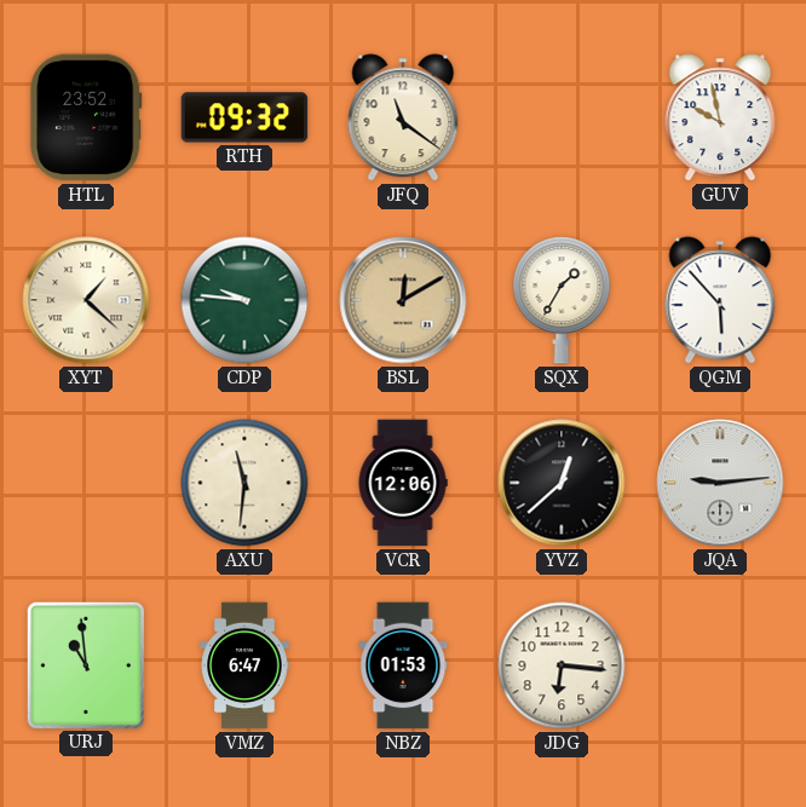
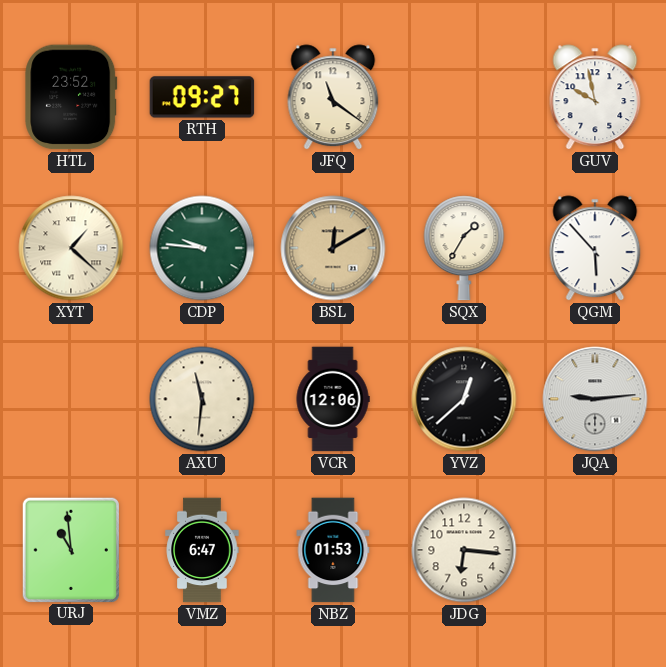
RTH: 09:32 -> 09:27
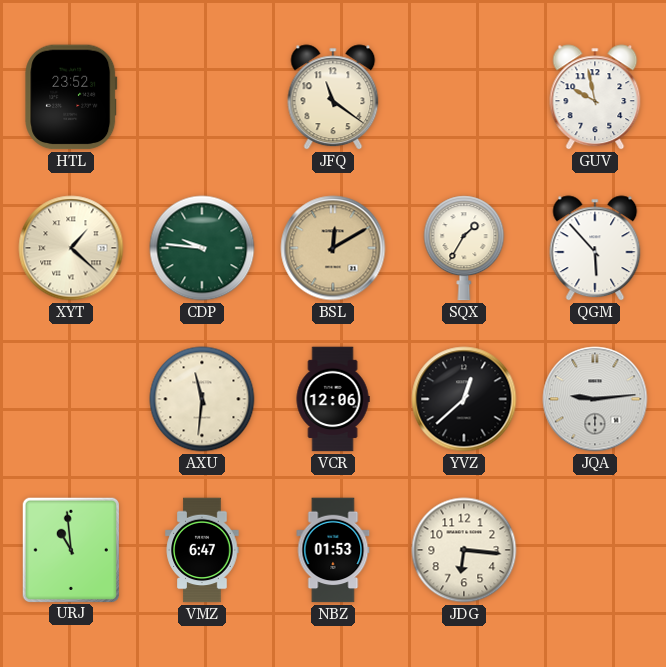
RTH: 09:27 -> none
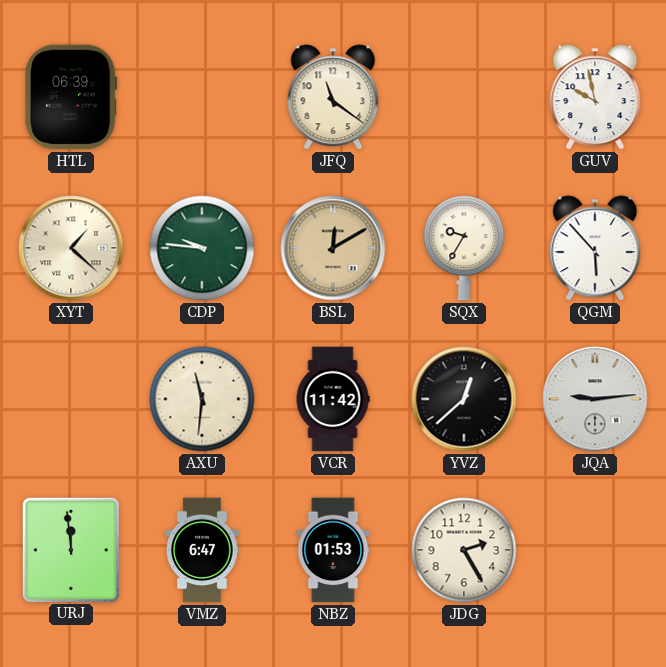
HTL: 23:52 -> 06:39
SQX: 1:35 -> 9:35
VCR: 12:06 -> 11:42
URJ: 10:59 -> 11:59
JDG: 6:16 -> 2:25
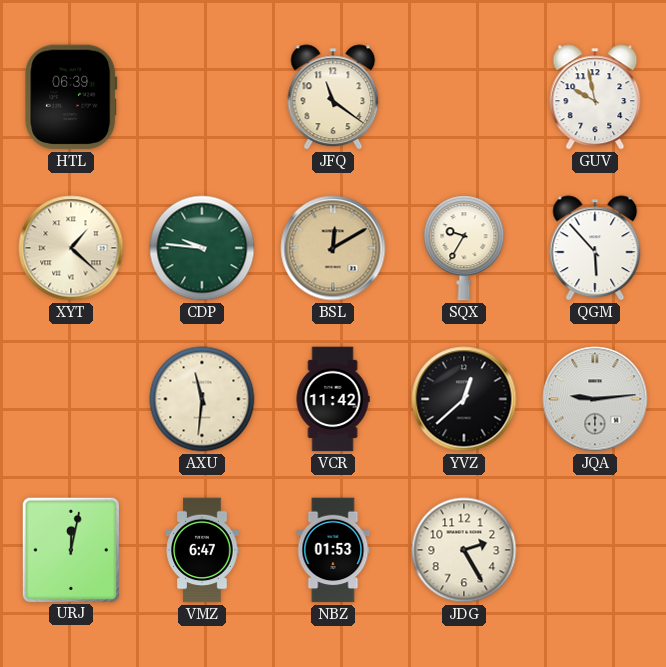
URJ: 11:59 -> 12:02
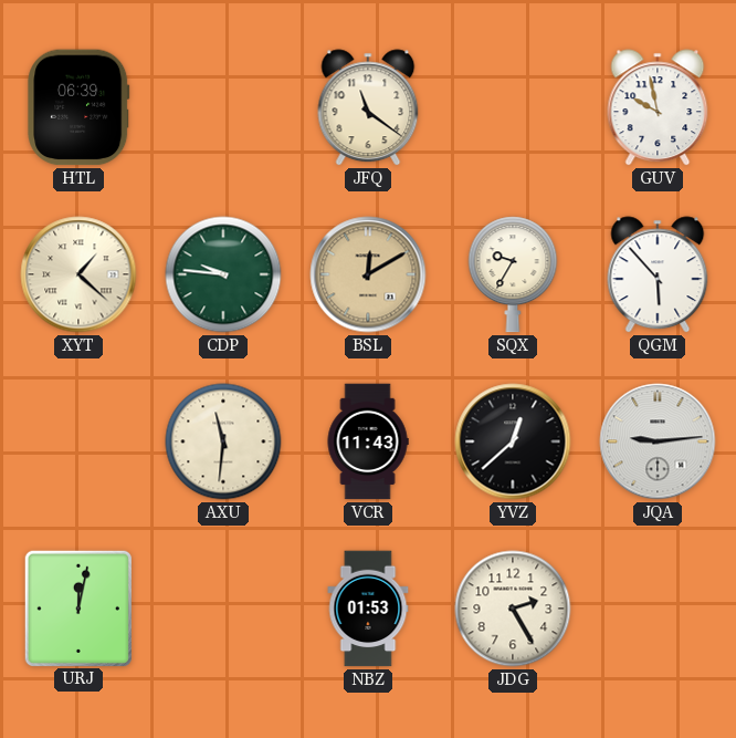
VCR: 11:42 -> 11:43
VMZ: 6:47 -> none
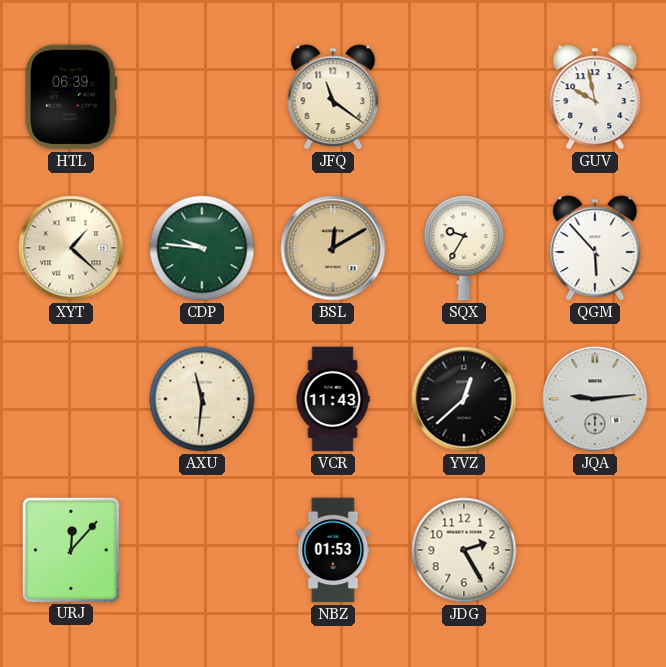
URJ: 12:02 -> 12:07
